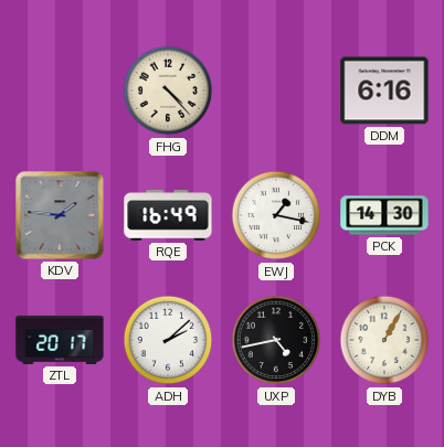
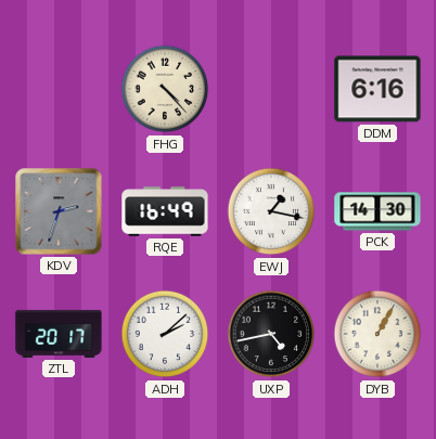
KDV: 1:46 -> 2:33
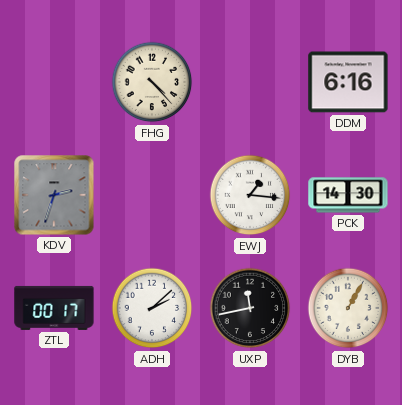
RQE: 16:49 -> none
EWJ: 1:17 -> 1:16
ZTL: 20:17 -> 00:17
UXP: 4:43 -> 11:43
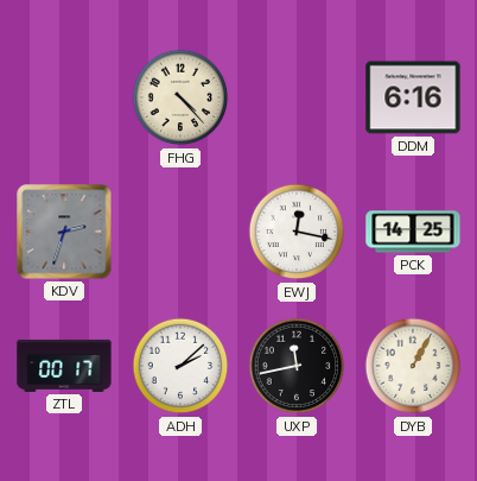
EWJ: 1:16 -> 12:17
PCK: 14:30 -> 14:25
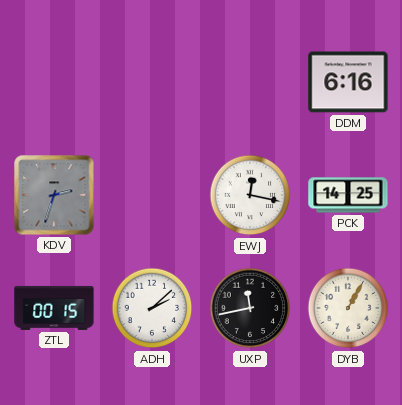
FHG: 4:23 -> none
ZTL: 00:17 -> 00:15
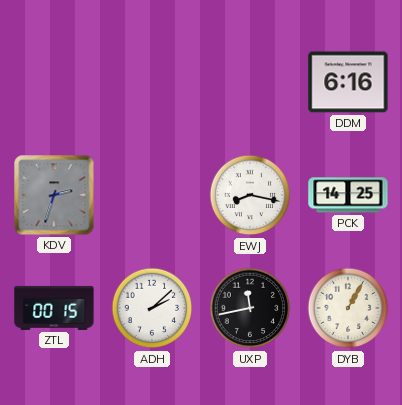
EWJ: 12:17 -> 8:17
